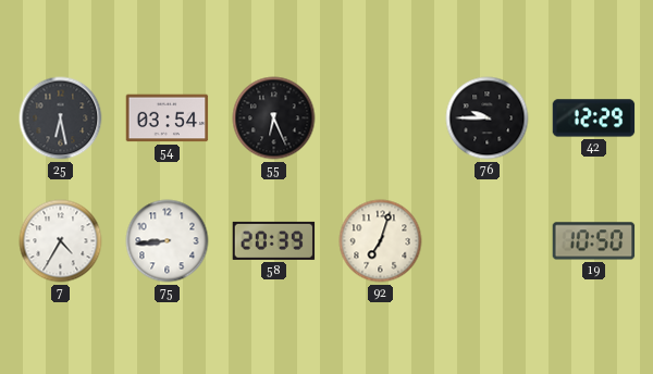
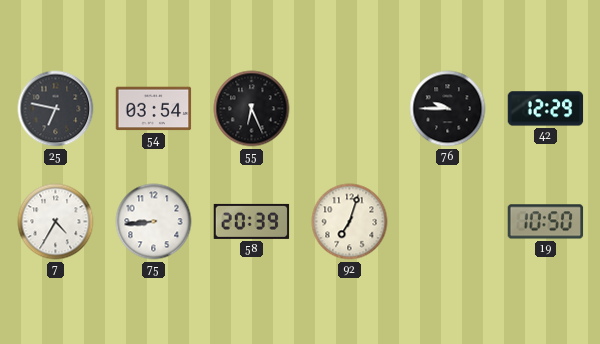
25: 6:28 -> 6:47
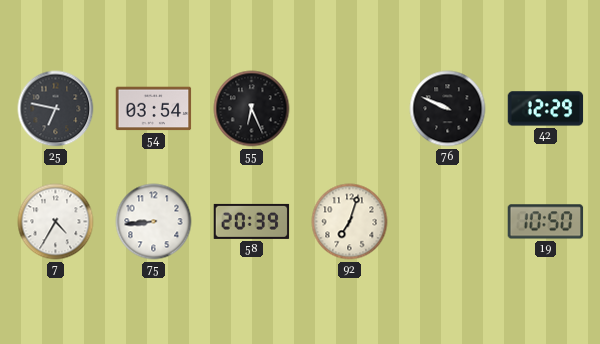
76: 9:45 -> 9:49
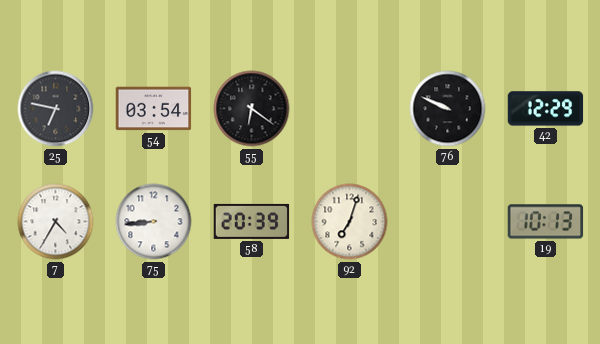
55: 6:26 -> 6:21
19: 10:50 -> 10:13
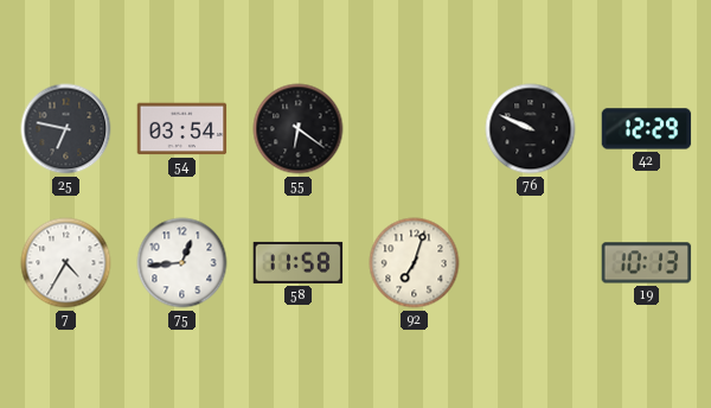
75: 8:44 -> 12:44
58: 20:39 -> 11:58
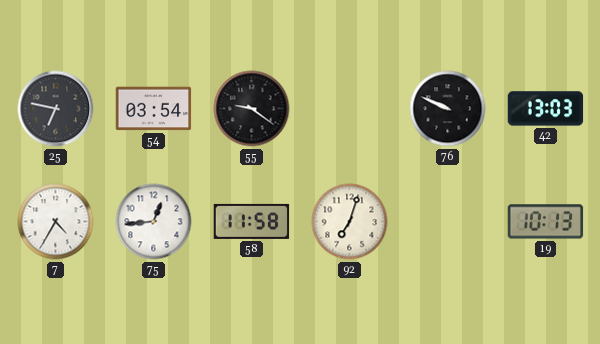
55: 6:21 -> 9:21
42: 12:29 -> 13:03
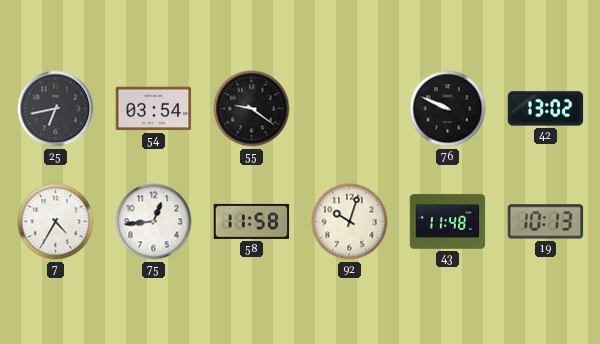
25: 6:47 -> 6:43
42: 13:03 -> 13:02
92: 7:03 -> 10:03
43: none -> 11:48
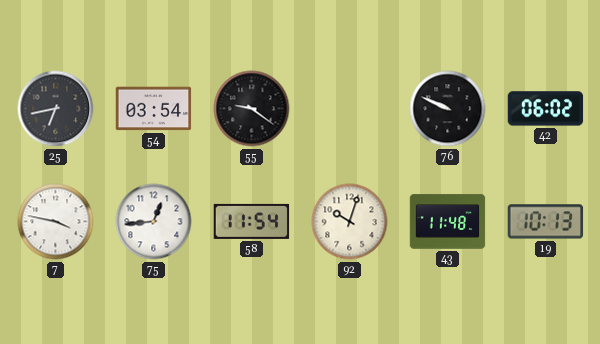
42: 13:02 -> 06:02
7: 4:35 -> 3:47
58: 11:58 -> 11:54
